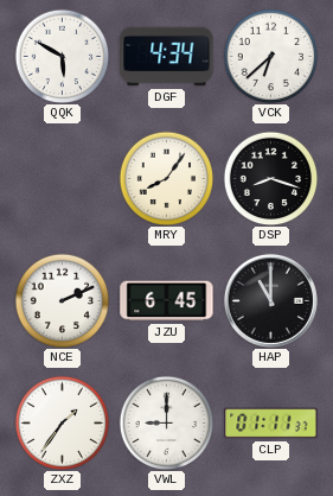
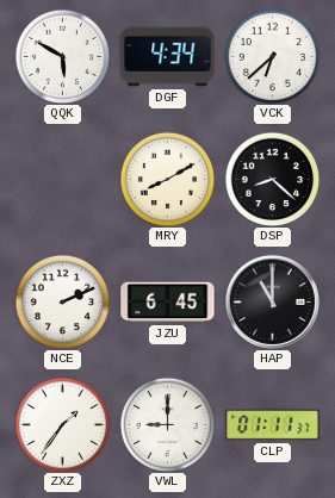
MRY: 8:06 -> 8:10
DSP: 8:18 -> 8:22
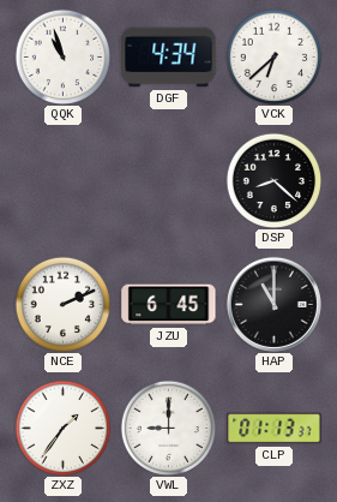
QQK: 5:50 -> 10:57
MRY: 8:10 -> none
CLP: 01:11 -> 01:13
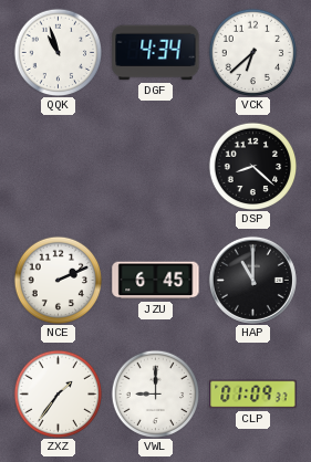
CLP: 01:13 -> 01:09
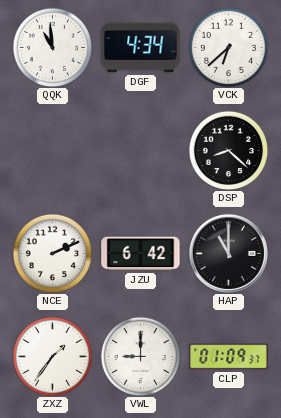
QQK: 10:57 -> 10:59
JZU: 6:45 -> 6:42
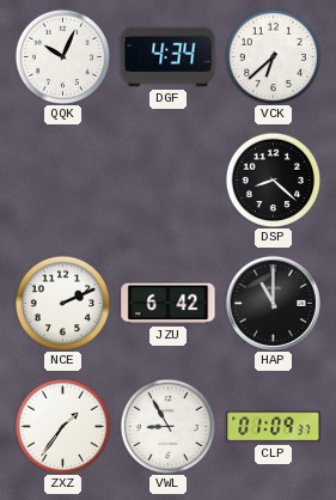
QQK: 10:59 -> 10:04
VWL: 9:00 -> 8:55
